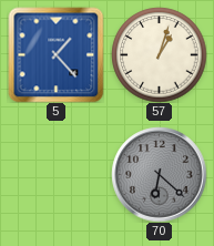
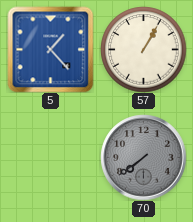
57: 1:03 -> 1:05
70: 6:22 -> 7:39
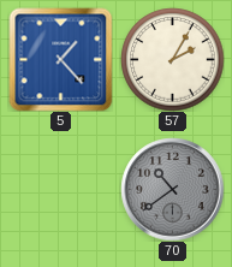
57: 1:05 -> 2:05
70: 7:39 -> 10:39
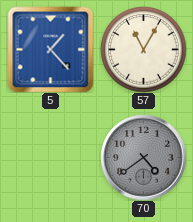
57: 2:05 -> 11:05
70: 10:39 -> 4:39
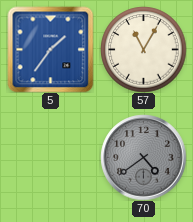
5: 1:23 -> 1:36
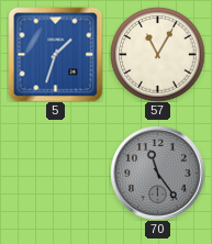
5: 1:36 -> 1:33
70: 4:39 -> 11:24
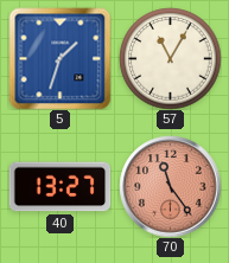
40: none -> 13:27
70 dial: grey -> salmon
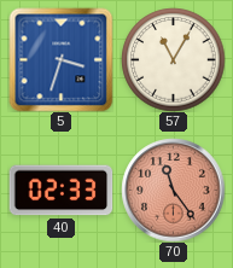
5: 1:33 -> 3:33
40: 13:27 -> 02:33
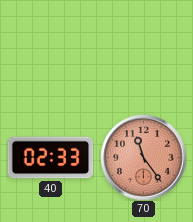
5: 3:33 -> none
57: 11:05 -> none
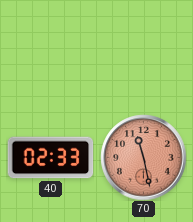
70: 11:24 -> 11:28
